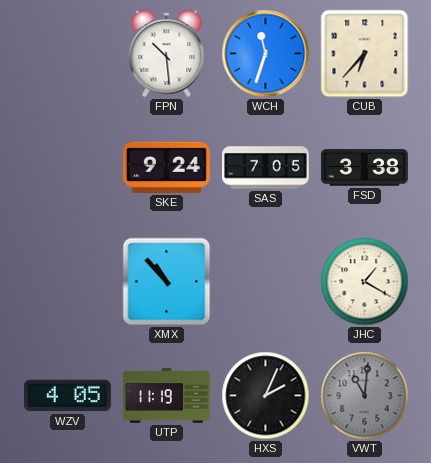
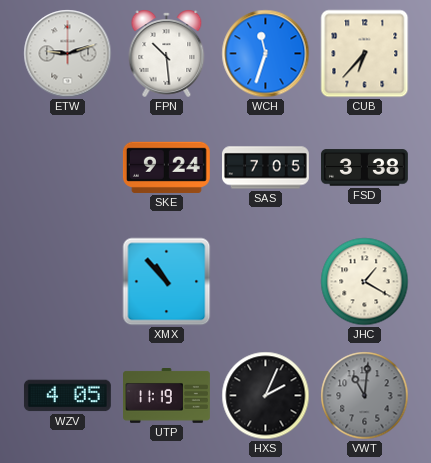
ETW: none -> 9:12
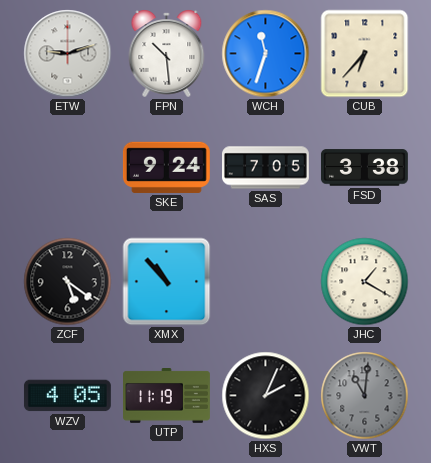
ZCF: none -> 5:21
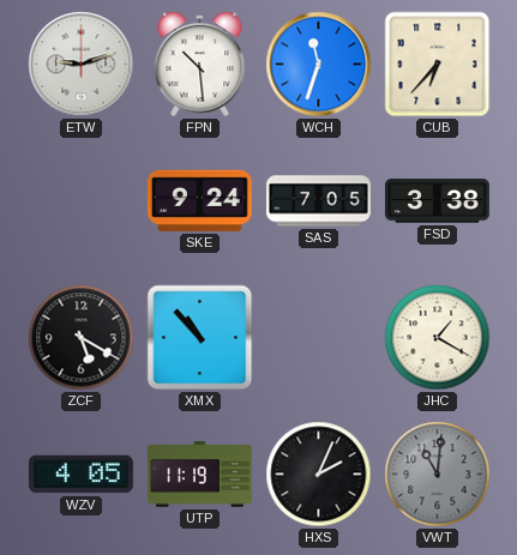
ZCF: 5:21 -> 5:20
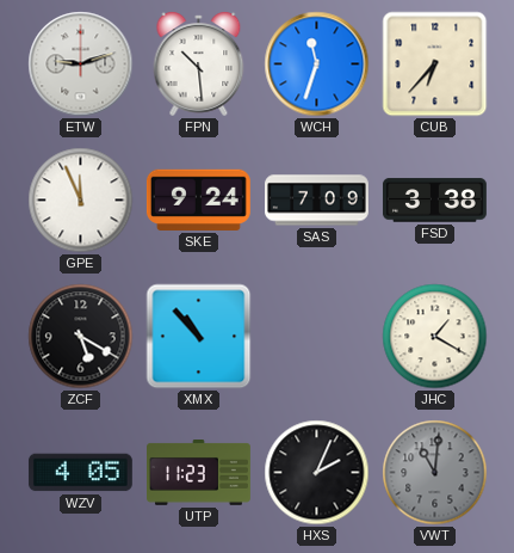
GPE: none -> 11:56
SAS: 7:05 -> 7:09
UTP: 11:19 -> 11:23
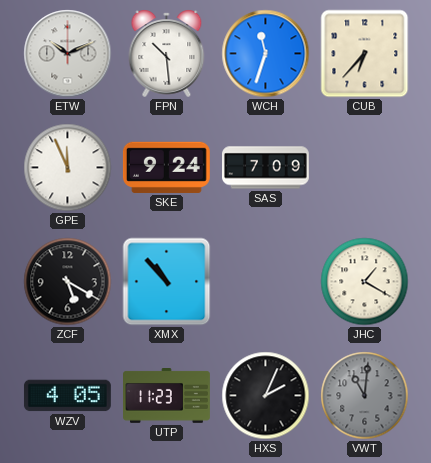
ETW: 9:12 -> 10:11
FSD: 3:38 -> none
